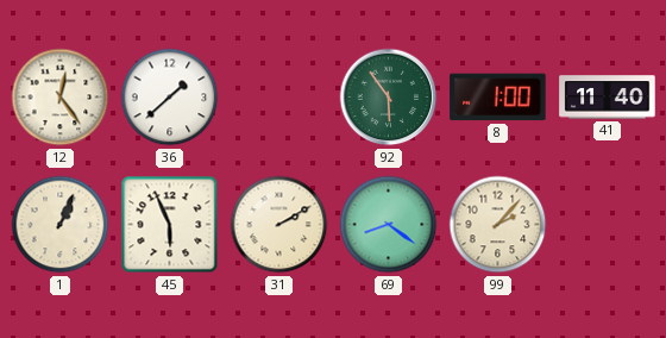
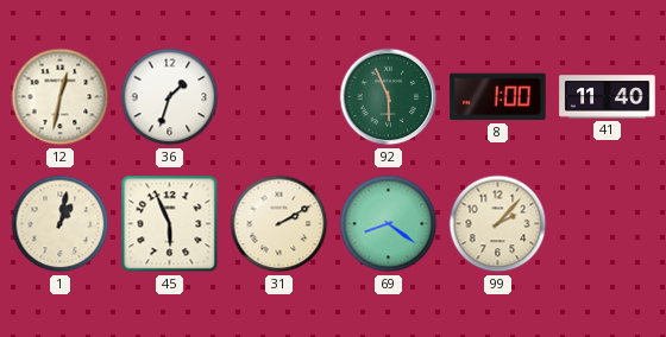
12: 12:24 -> 12:32
36: 1:38 -> 1:33
92: 5:54 -> 5:56
1: 1:04 -> 1:02
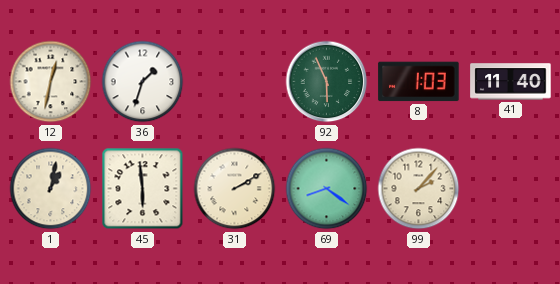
8: 1:00 -> 1:03
45: 5:56 -> 5:59
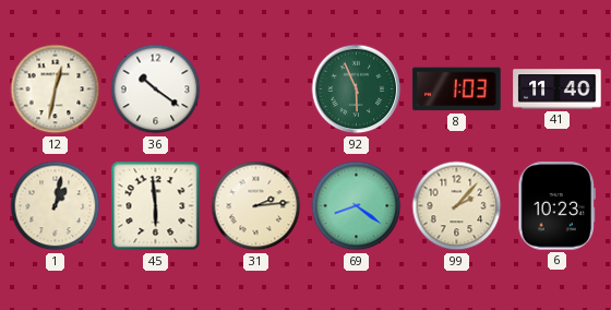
36: 1:33 -> 10:21
31: 2:10 -> 2:14
6: none -> 10:23
